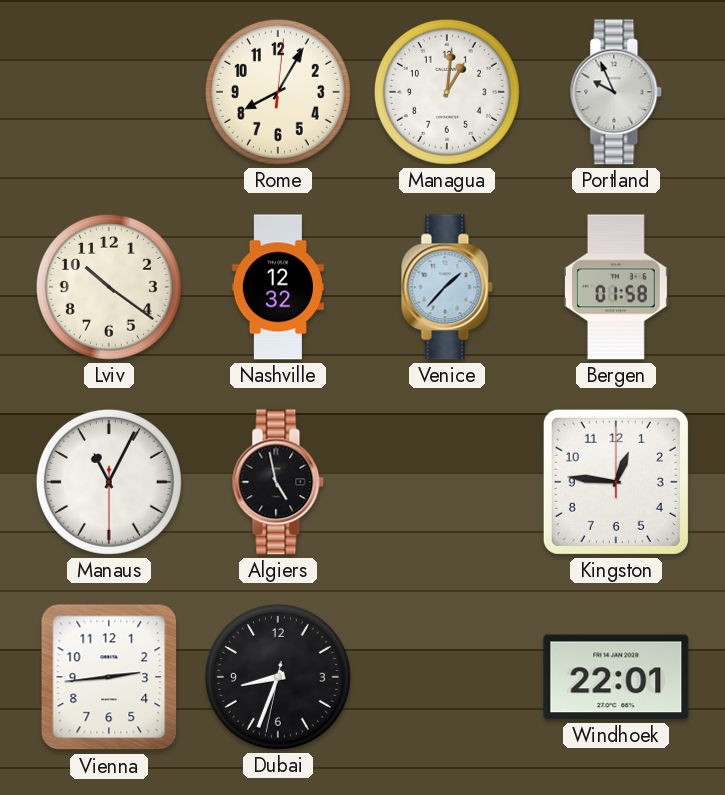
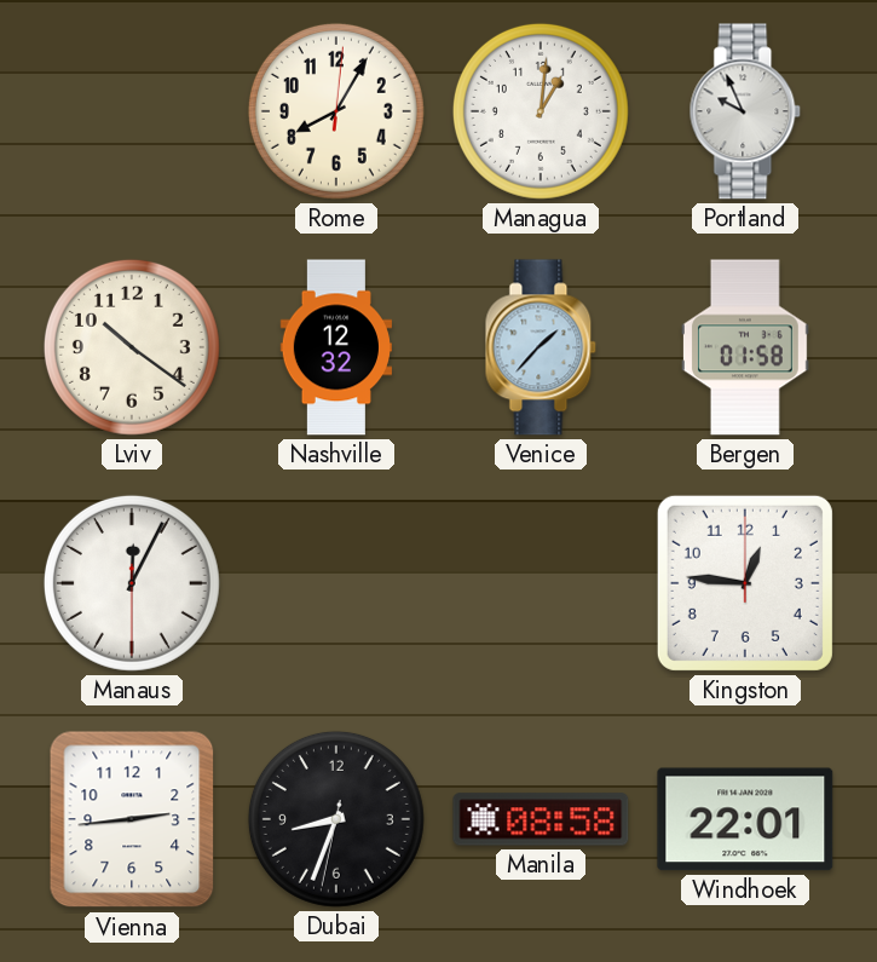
Manaus: 11:04 -> 12:04
Algiers: 4:58 -> none
Manila: none -> 08:58
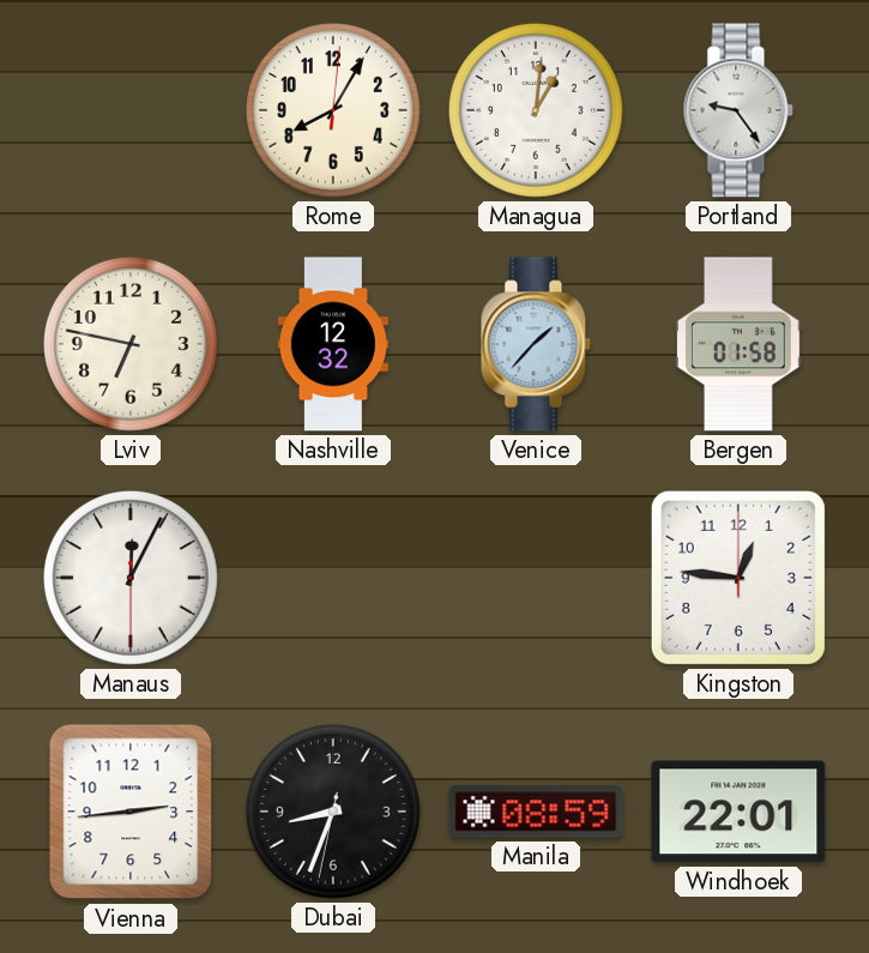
Portland: 9:56 -> 9:24
Lviv: 10:21 -> 6:47
Manila: 08:58 -> 08:59
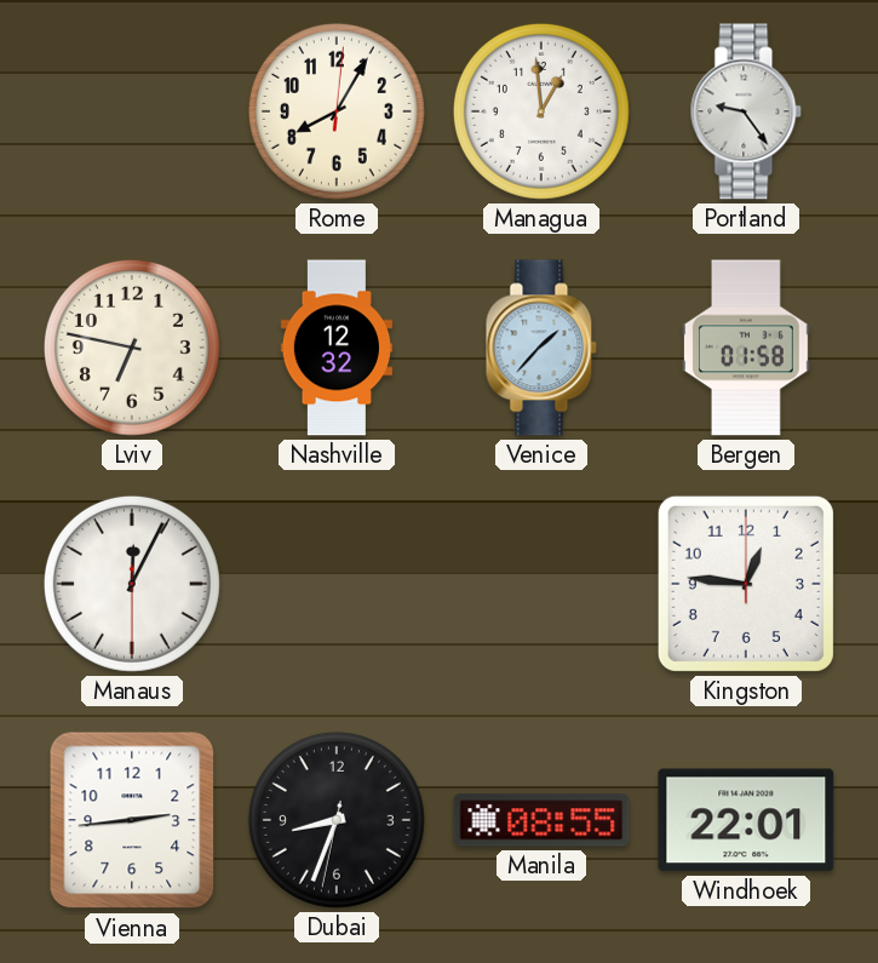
Managua: 1:01 -> 12:59
Manila: 08:59 -> 08:55
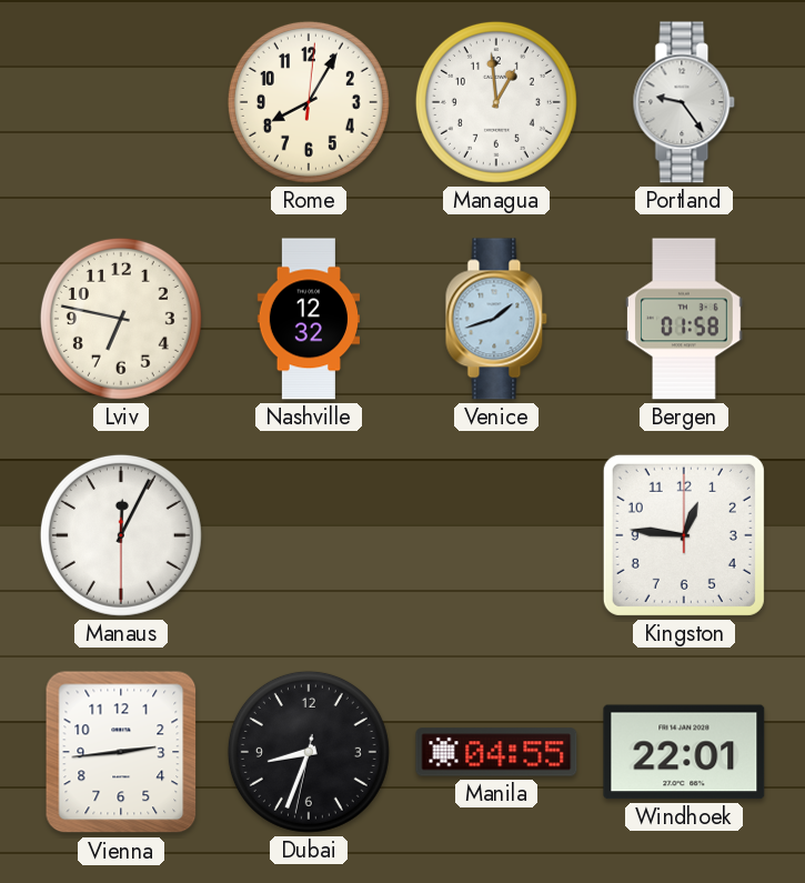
Venice: 1:37 -> 1:42
Manila: 08:55 -> 04:55
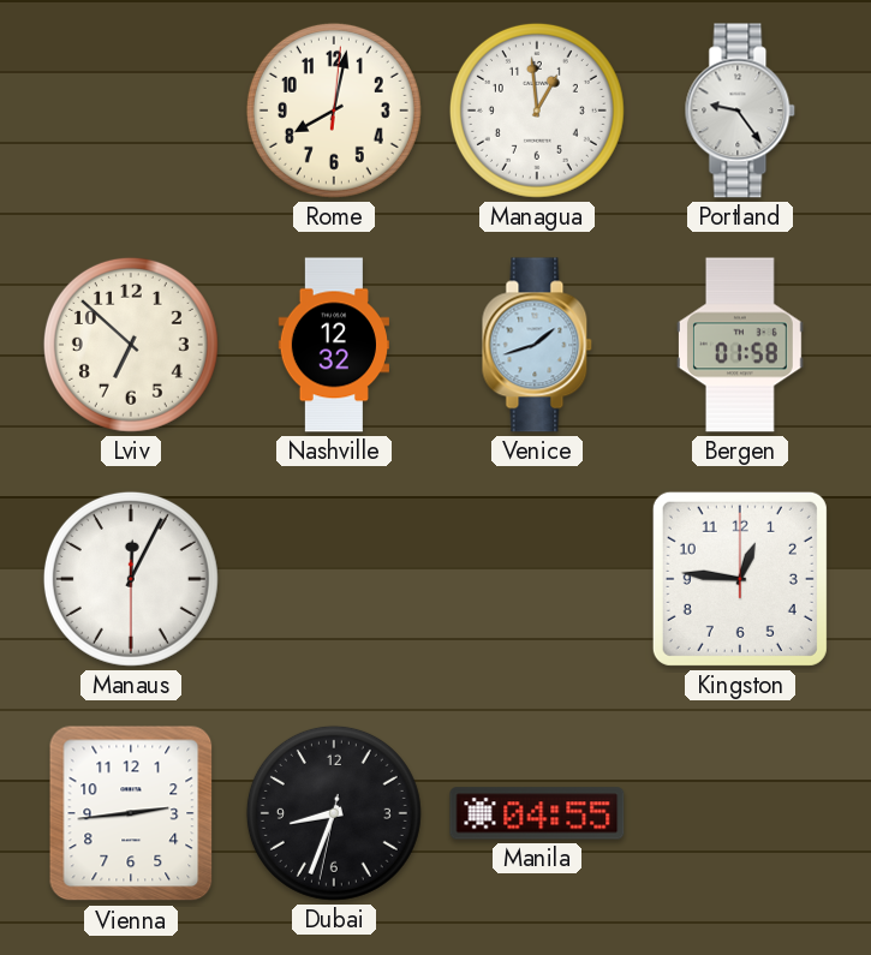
Rome: 8:05 -> 8:02
Lviv: 6:47 -> 6:52
Windhoek: 22:01 -> none
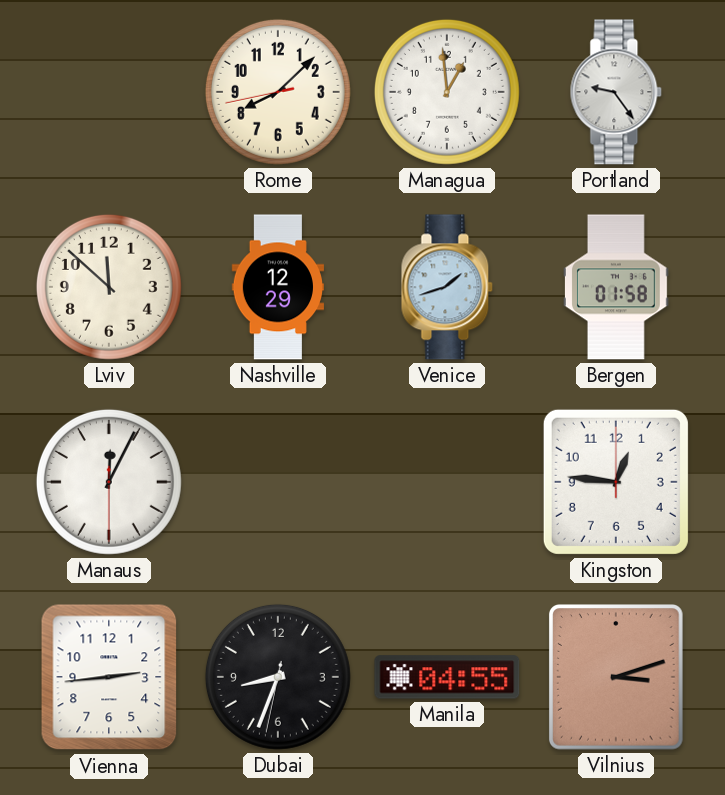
Rome: 8:02 -> 8:07
Lviv: 6:52 -> 11:52
Nashville: 12:32 -> 12:29
Vilnius: none -> 3:12
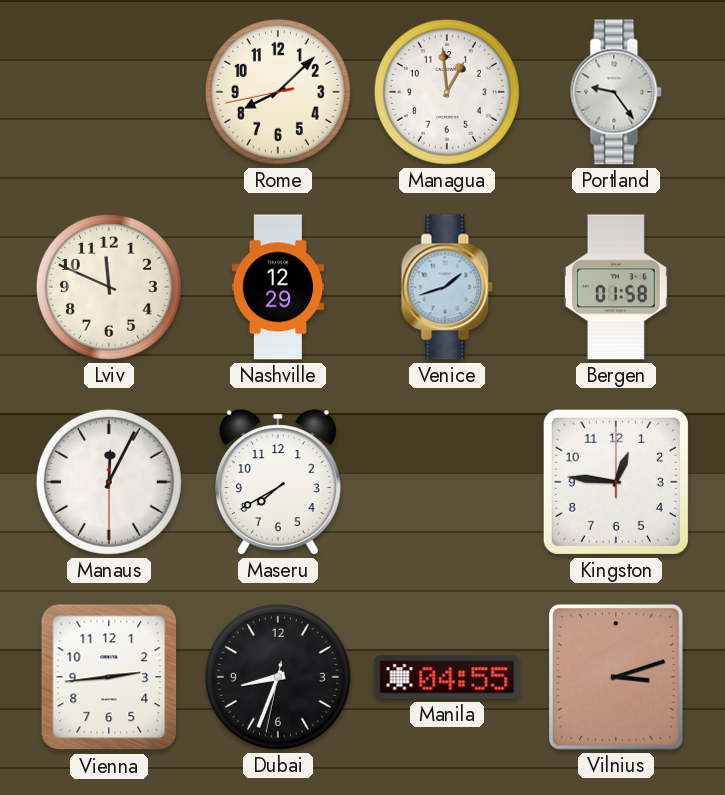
Lviv: 11:52 -> 11:49
Maseru: none -> 7:40
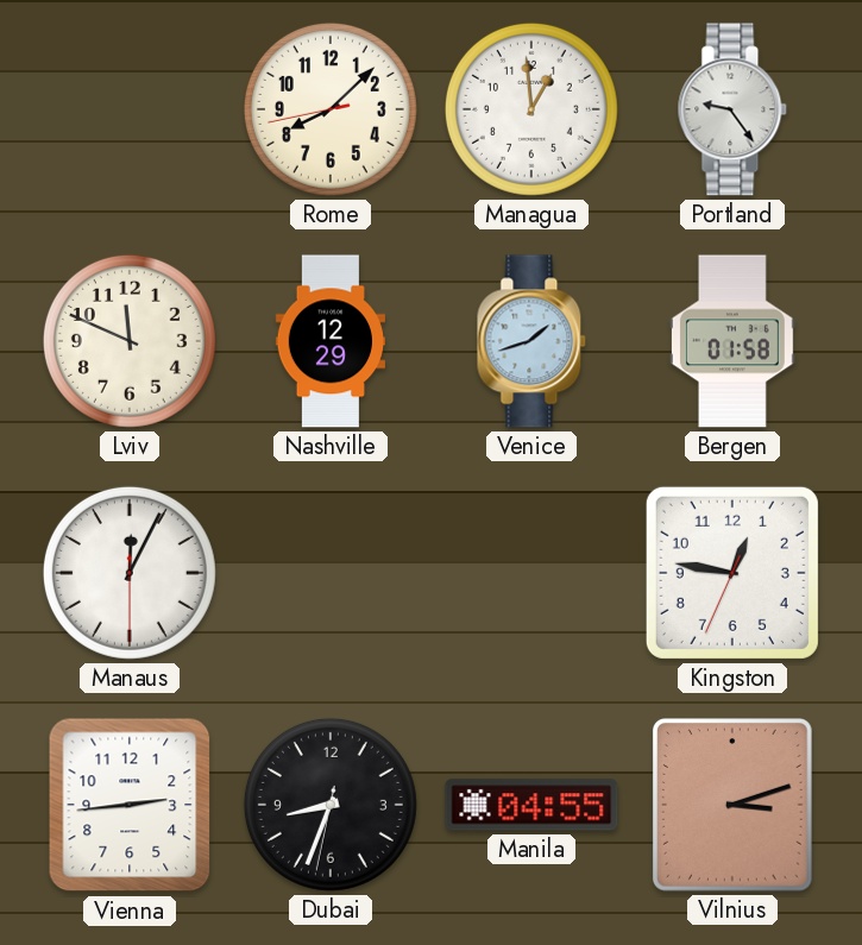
Maseru: 7:40 -> none
Kingston: 12:46:00 -> 12:46:34
